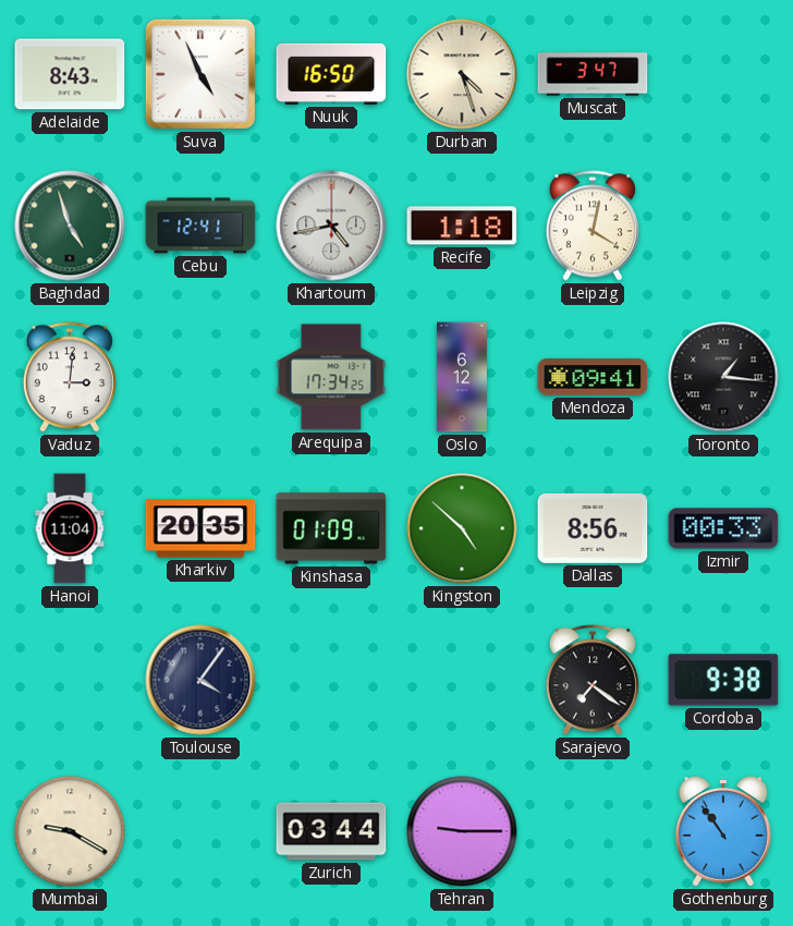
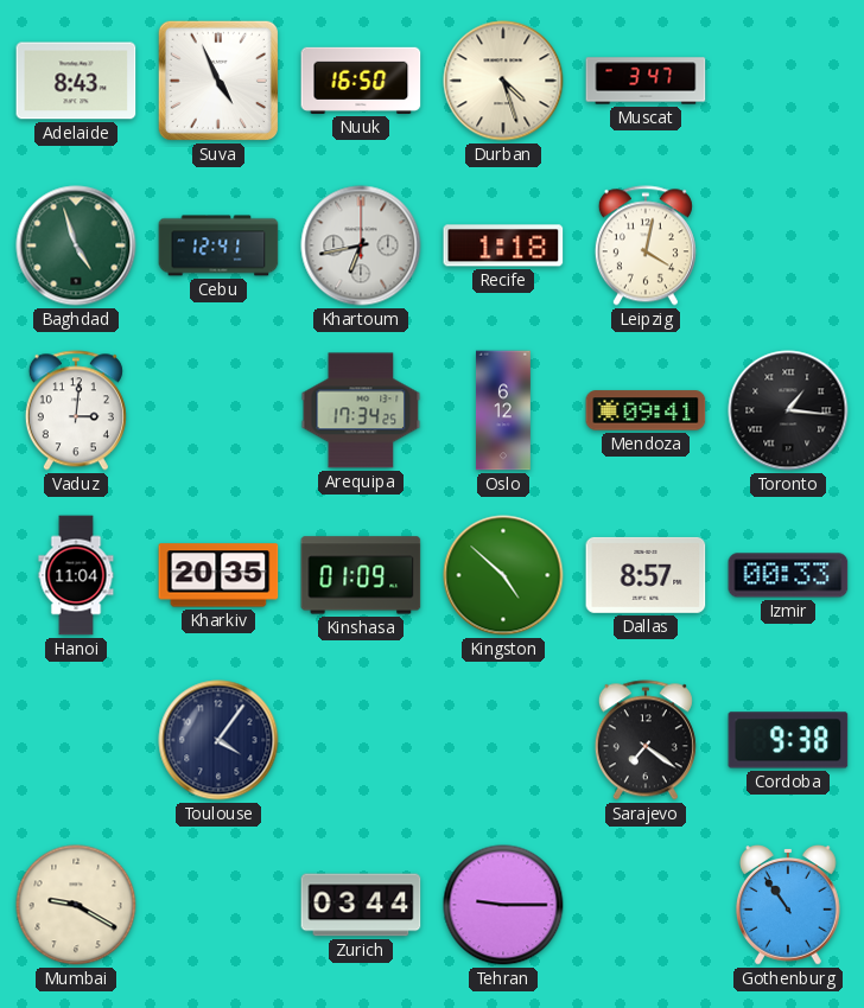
Khartoum: 4:43 -> 6:43
Dallas: 8:56 -> 8:57
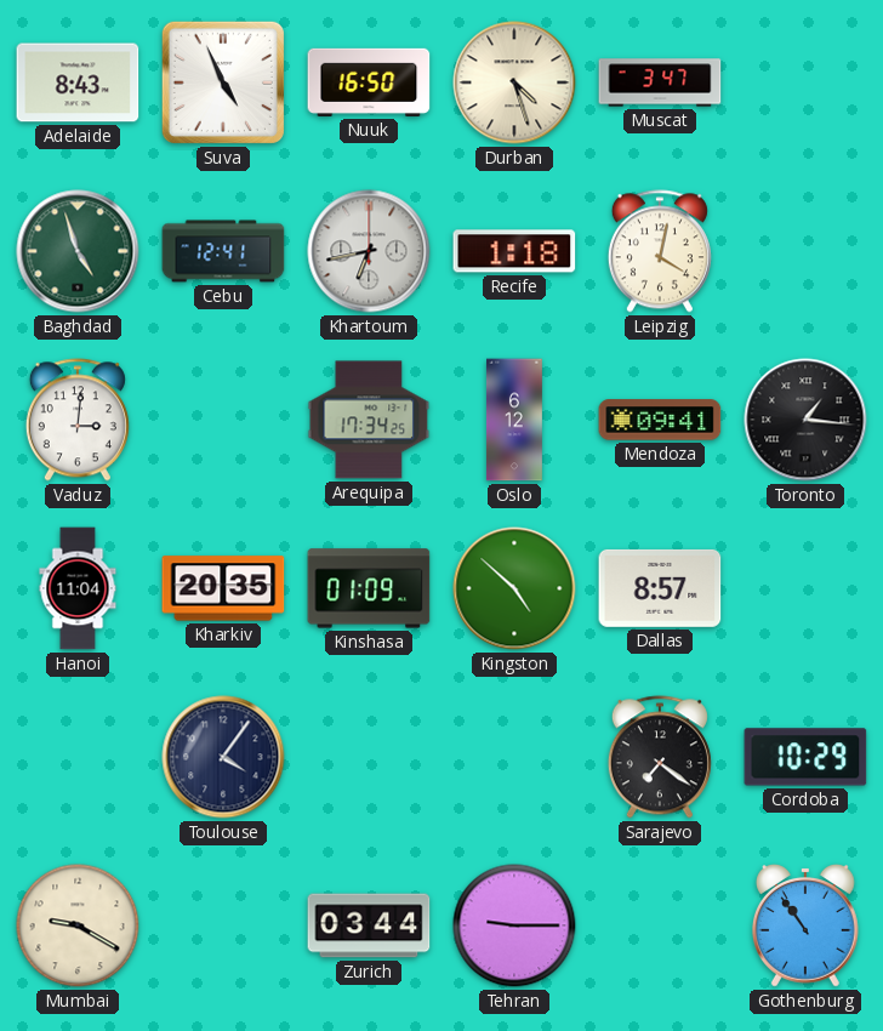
Izmir: 00:33 -> none
Cordoba: 9:38 -> 10:29
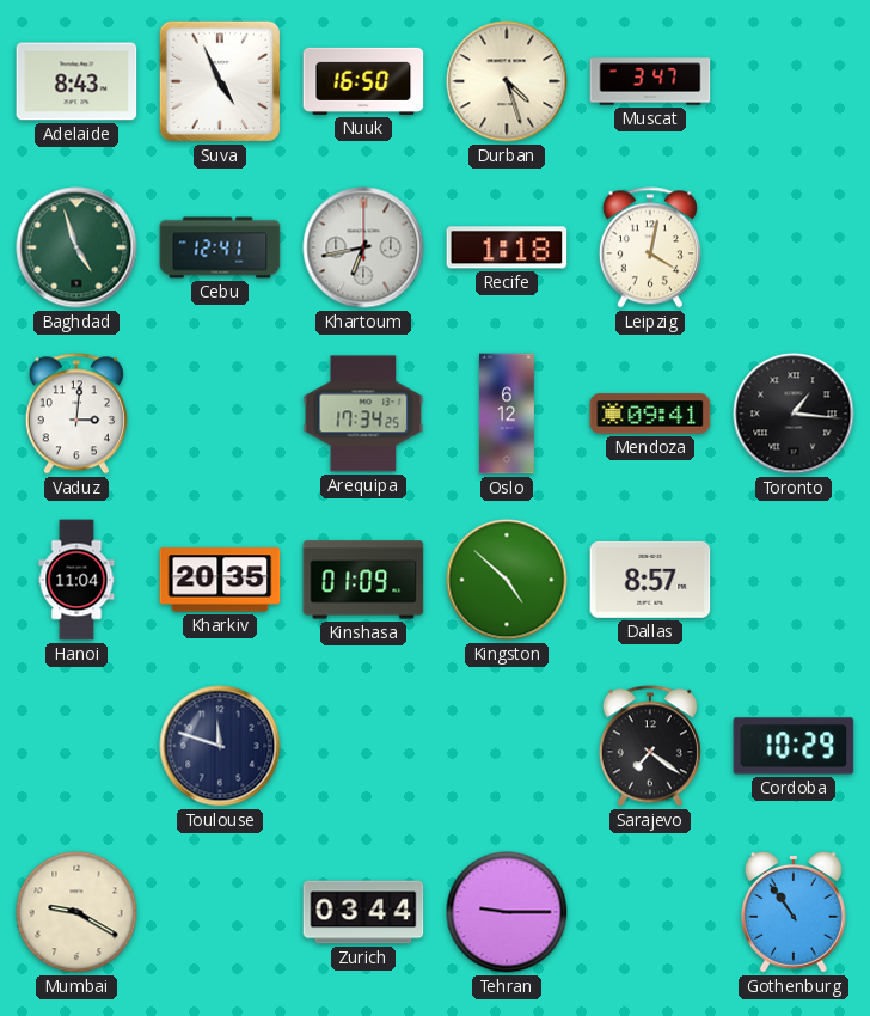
Toulouse: 4:06 -> 11:48
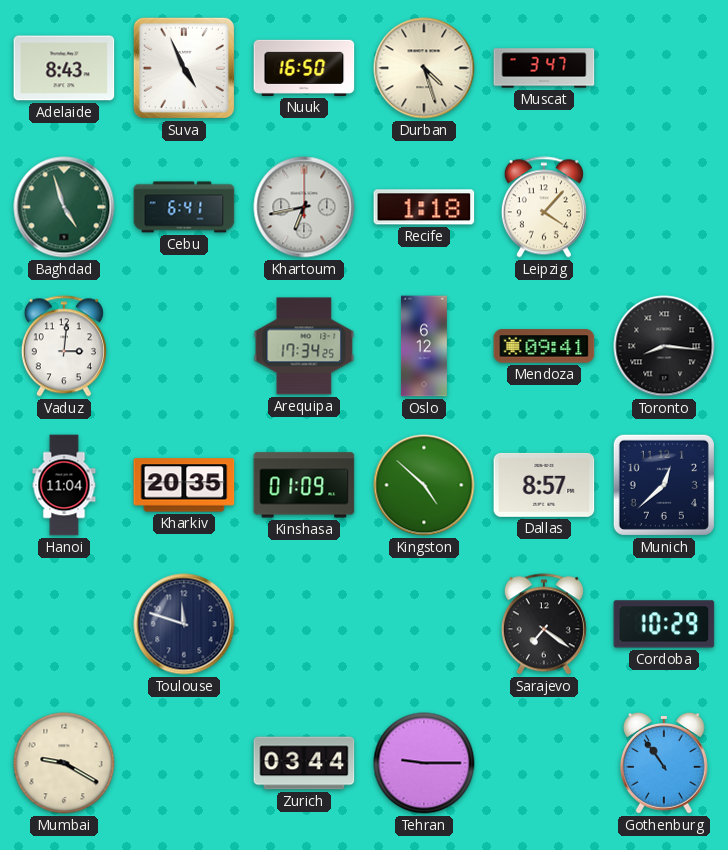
Cebu: 12:41 -> 6:41
Leipzig: 4:02 -> 4:07
Toronto: 1:16 -> 8:16
Munich: none -> 12:38
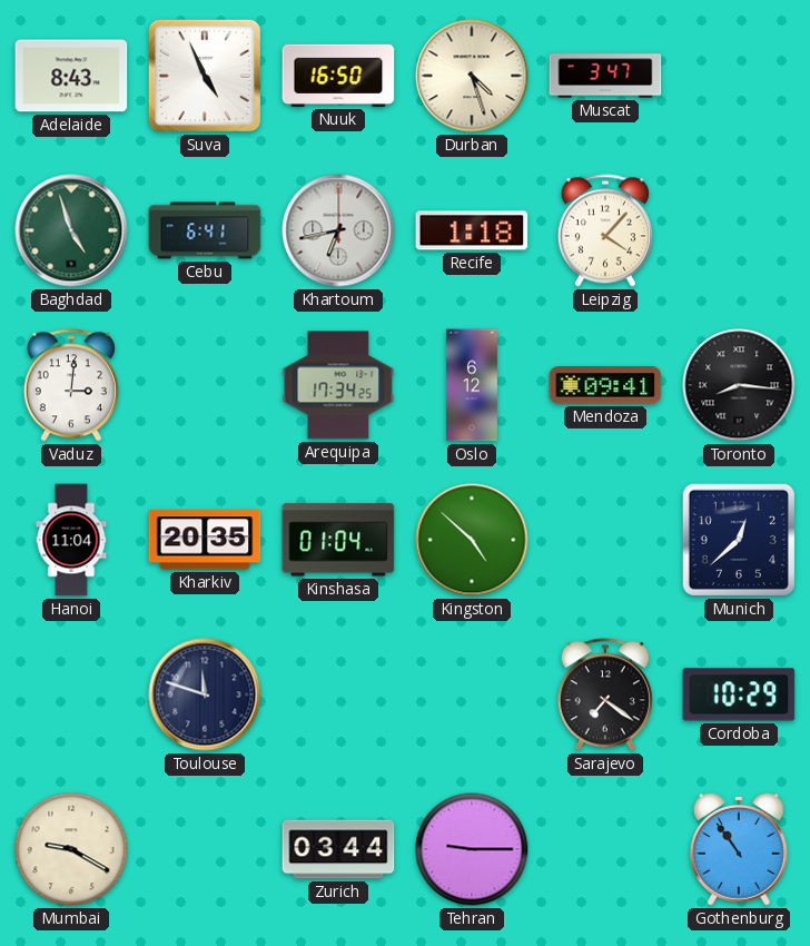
Kinshasa: 01:09 -> 01:04
Dallas: 8:57 -> none
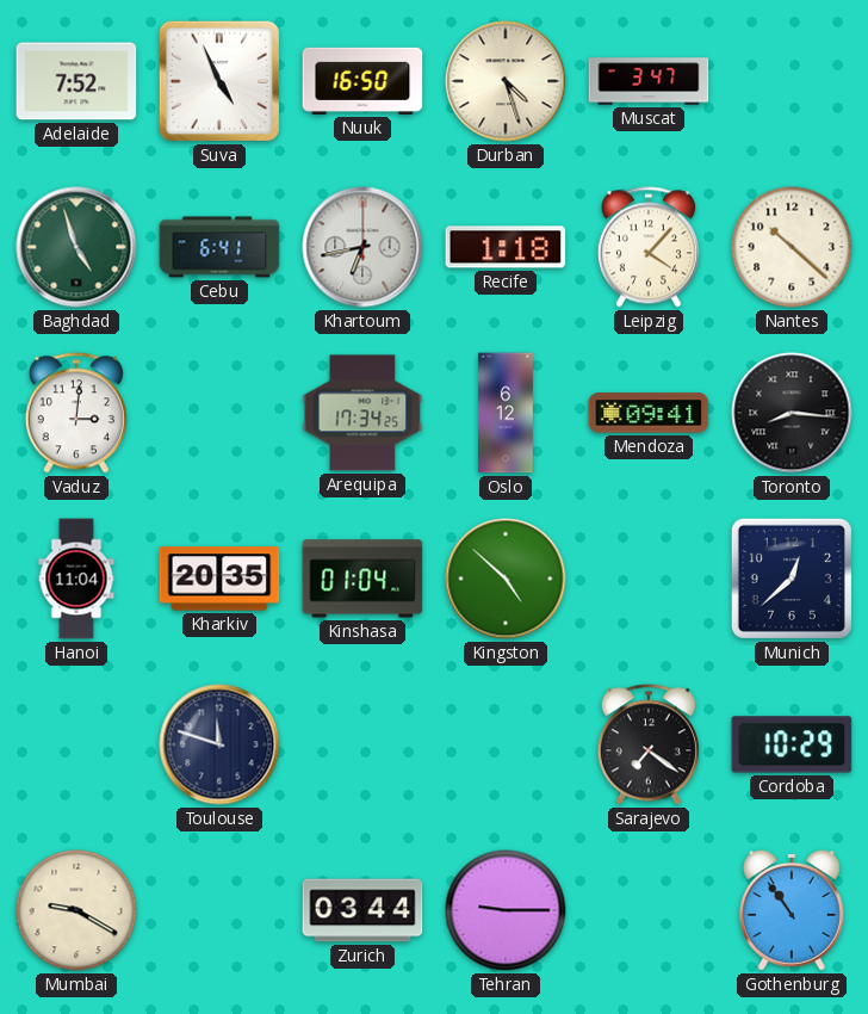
Adelaide: 8:43 -> 7:52
Nantes: none -> 10:22
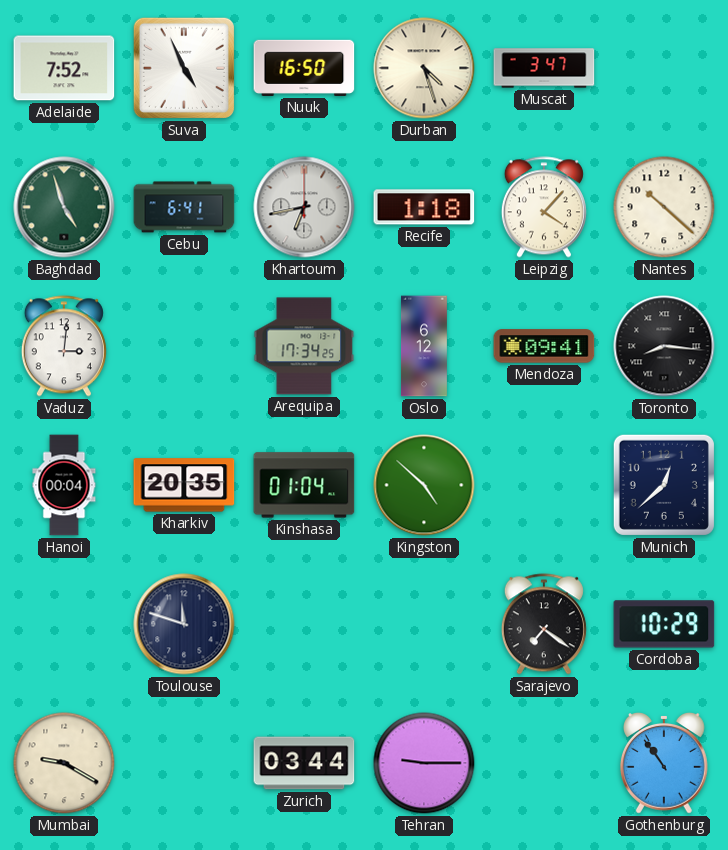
Hanoi: 11:04 -> 00:04
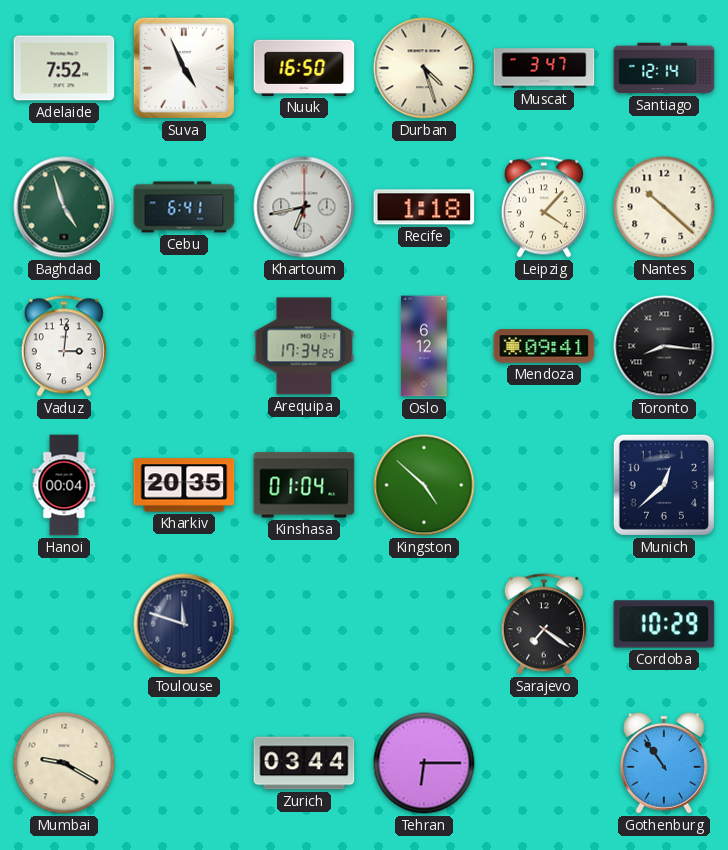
Santiago: none -> 12:14
Tehran: 9:15 -> 6:15
